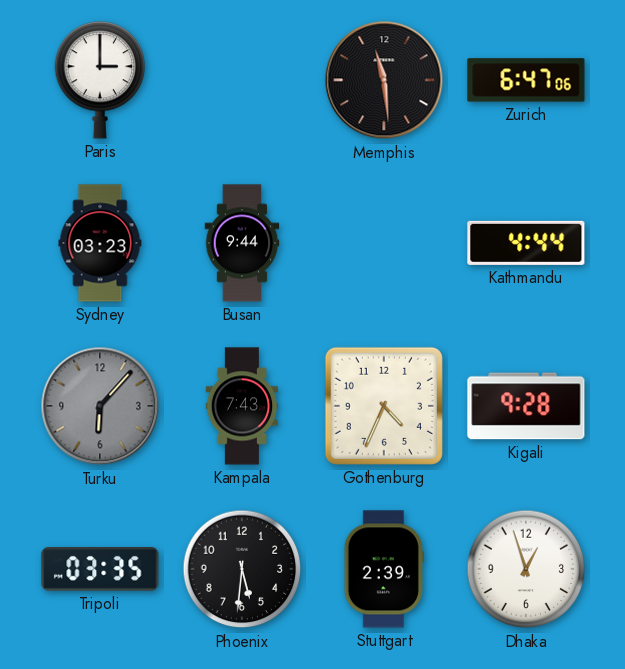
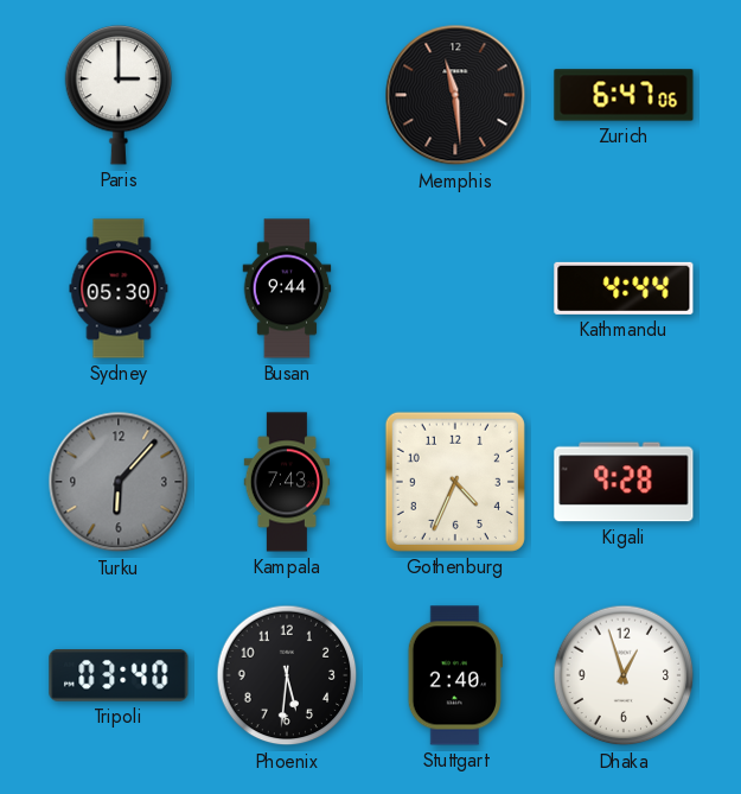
Sydney: 03:23 -> 05:30
Tripoli: 03:35 -> 03:40
Stuttgart: 2:39 -> 2:40
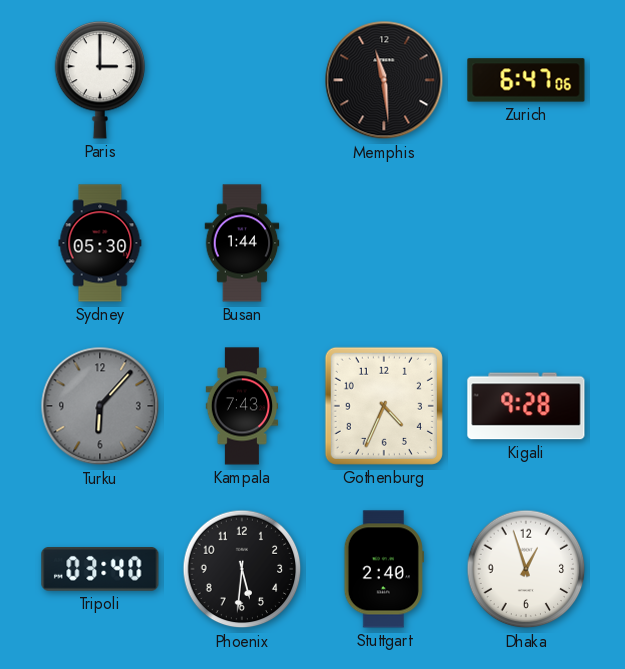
Busan: 9:44 -> 1:44
Kathmandu: 4:44 -> none
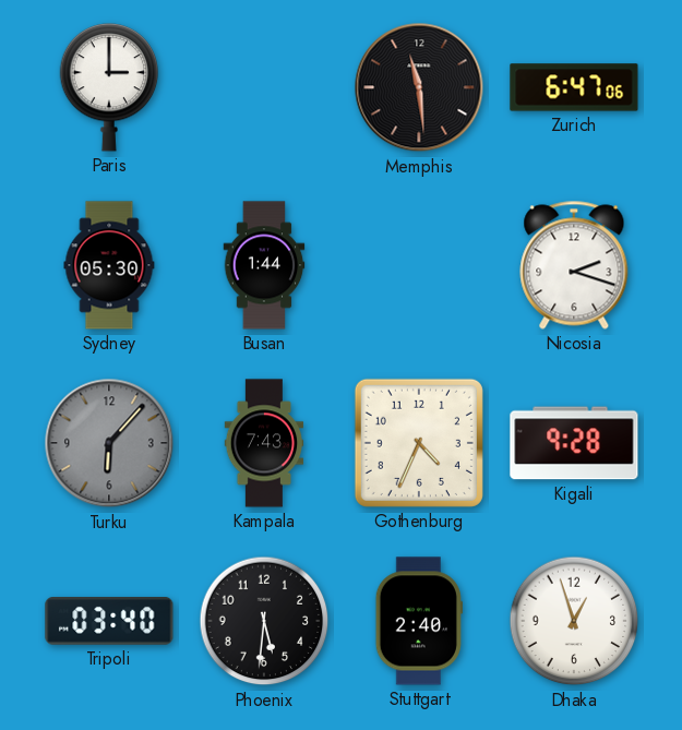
Nicosia: none -> 2:18
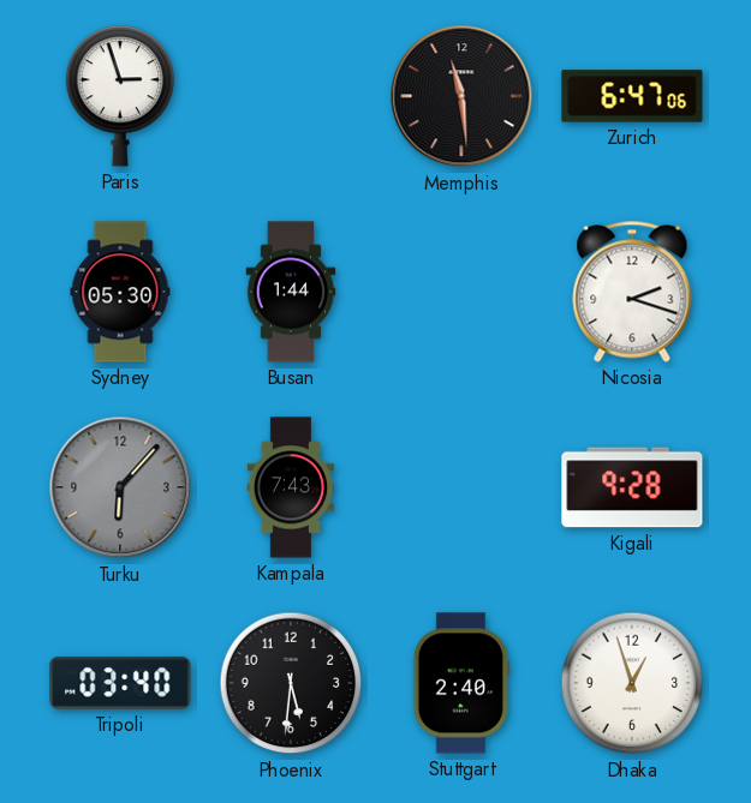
Paris: 3:00 -> 2:57
Gothenburg: 4:34 -> none
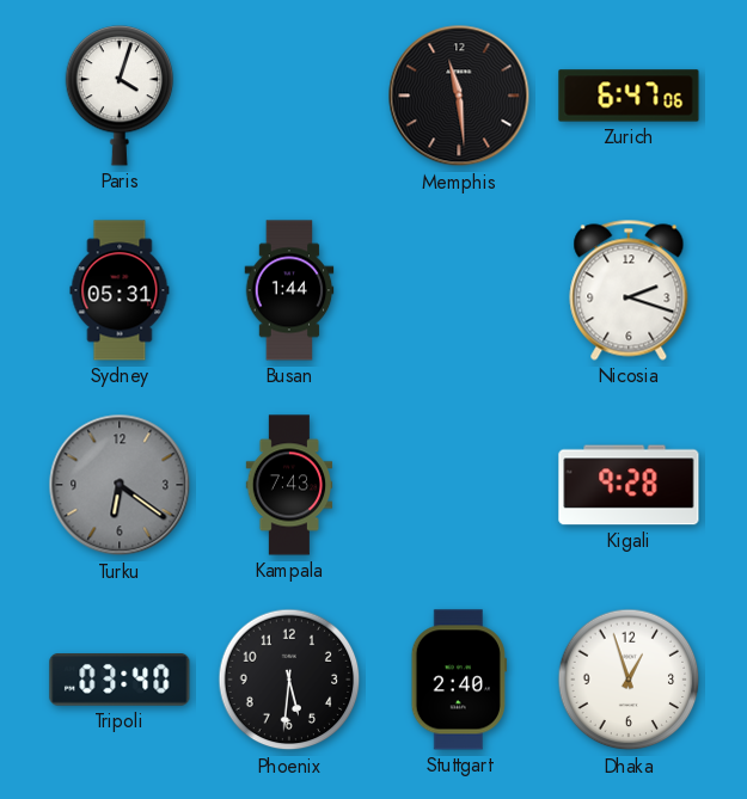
Paris: 2:57 -> 4:03
Sydney: 05:30 -> 05:31
Turku: 6:07 -> 6:21
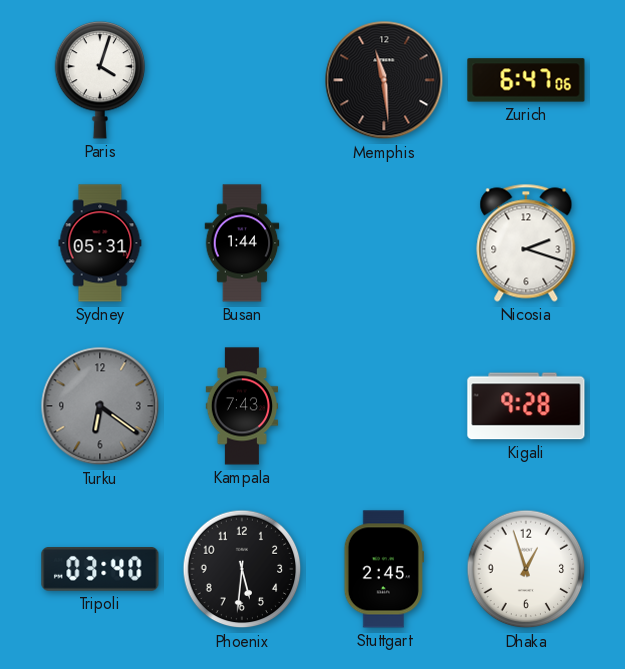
Stuttgart: 2:40 -> 2:45
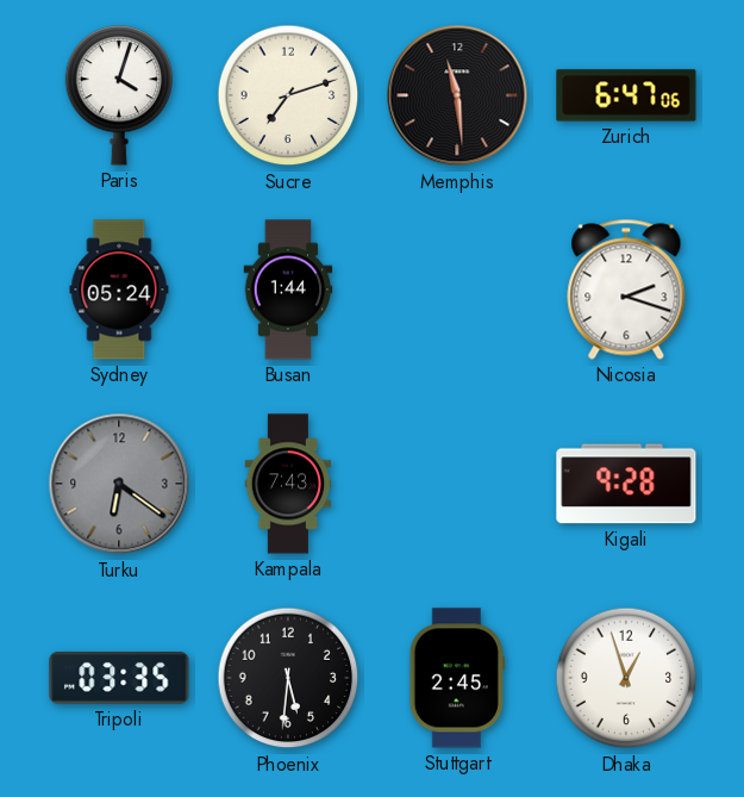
Sucre: none -> 7:12
Sydney: 05:31 -> 05:24
Tripoli: 03:40 -> 03:35
